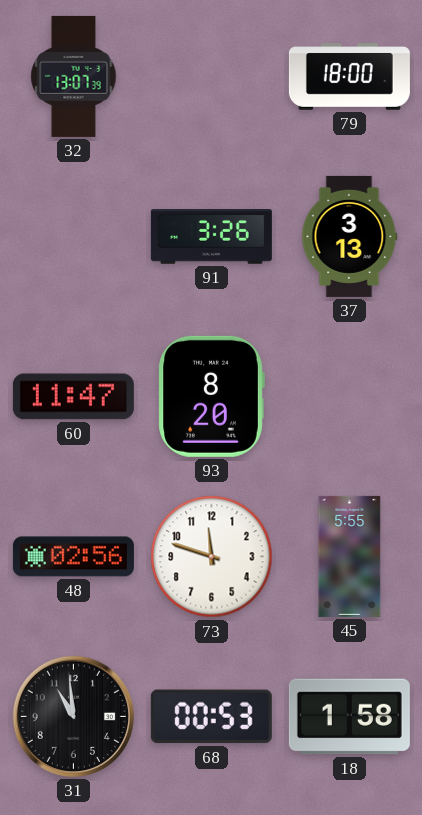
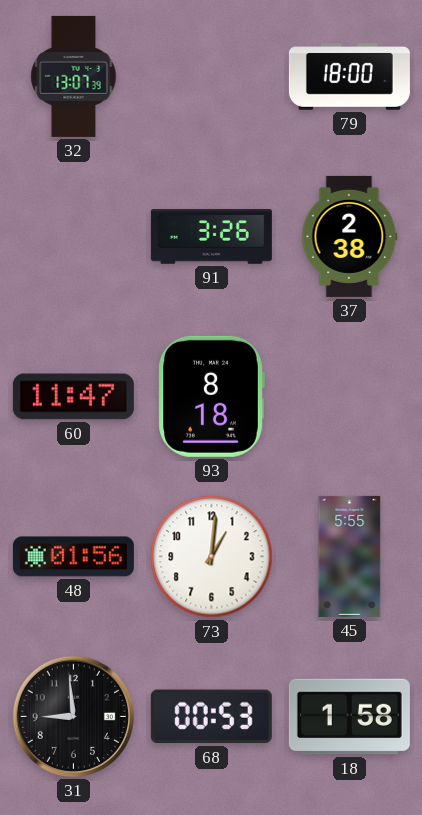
37: 3:13 -> 2:38
93: 8:20 -> 8:18
48: 02:56 -> 01:56
73: 11:48 -> 1:01
31: 10:59 -> 8:59
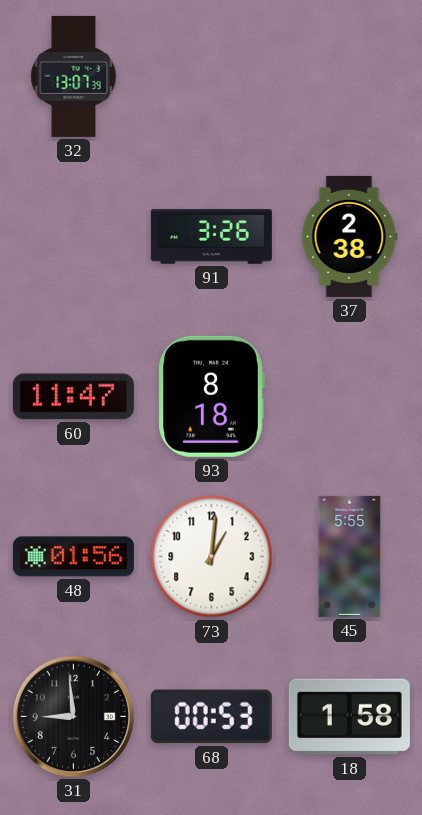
79: 18:00 -> none
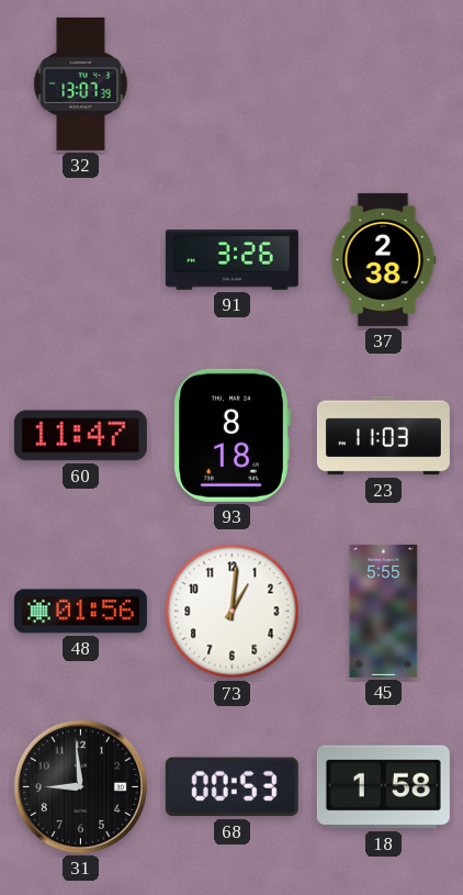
23: none -> 11:03
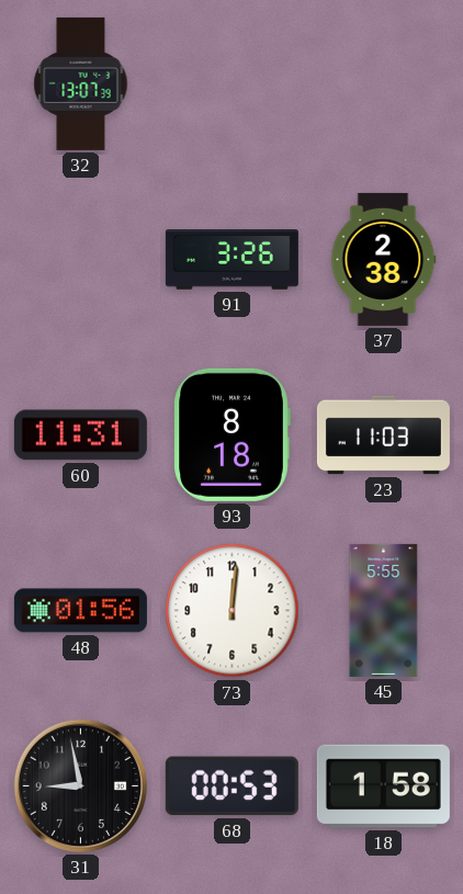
60: 11:47 -> 11:31
73: 1:01 -> 12:01
31: 8:59 -> 8:58
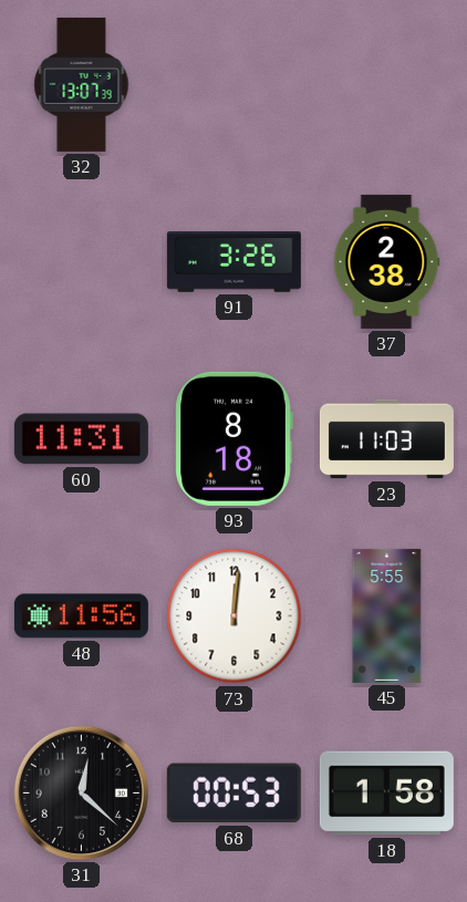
48: 01:56 -> 11:56
31: 8:58 -> 12:22
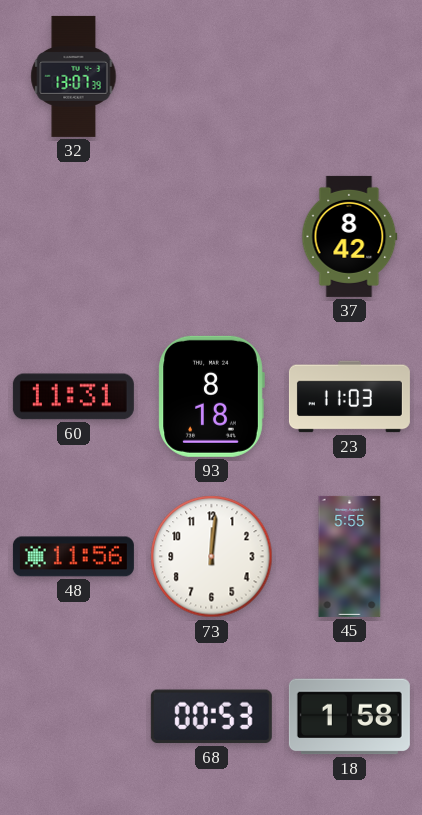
91: 3:26 -> none
37: 2:38 -> 8:42
31: 12:22 -> none
